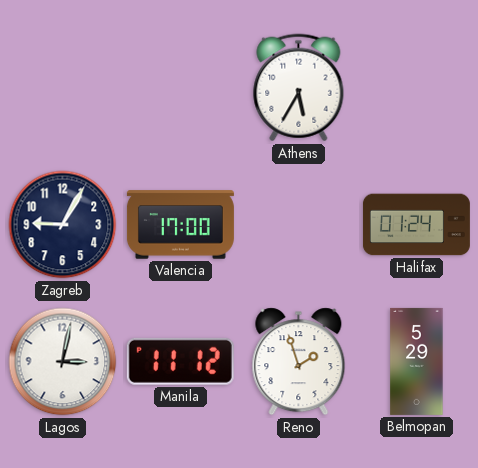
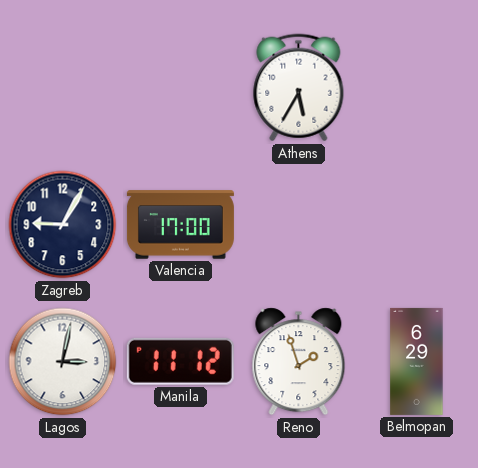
Halifax: 01:24 -> none
Belmopan: 5:29 -> 6:29
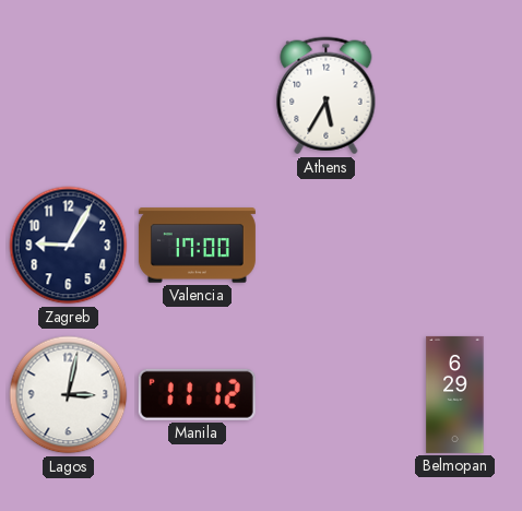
Reno: 1:57 -> none
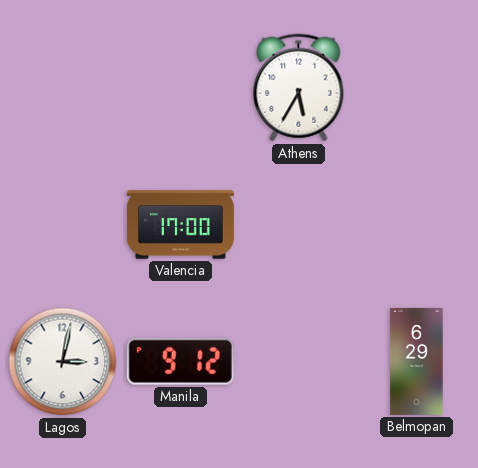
Zagreb: 9:05 -> none
Manila: 11:12 -> 9:12
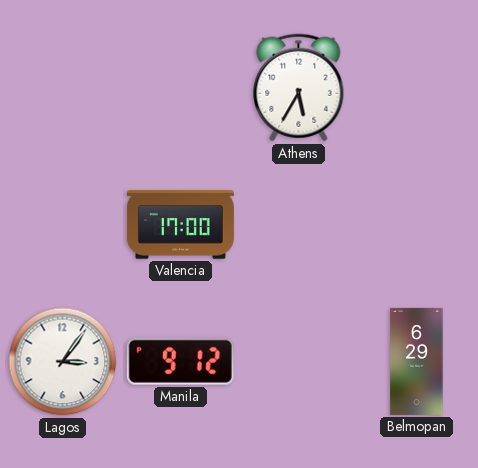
Lagos: 3:02 -> 3:06
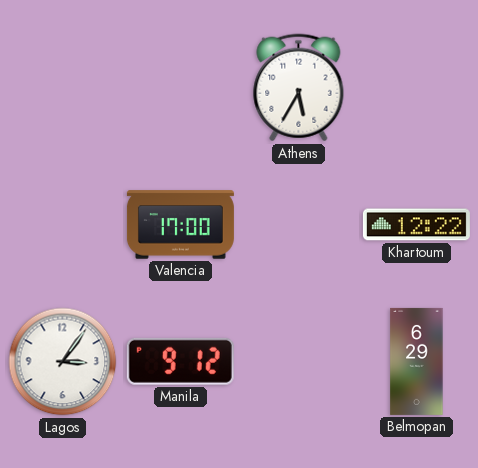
Khartoum: none -> 12:22
